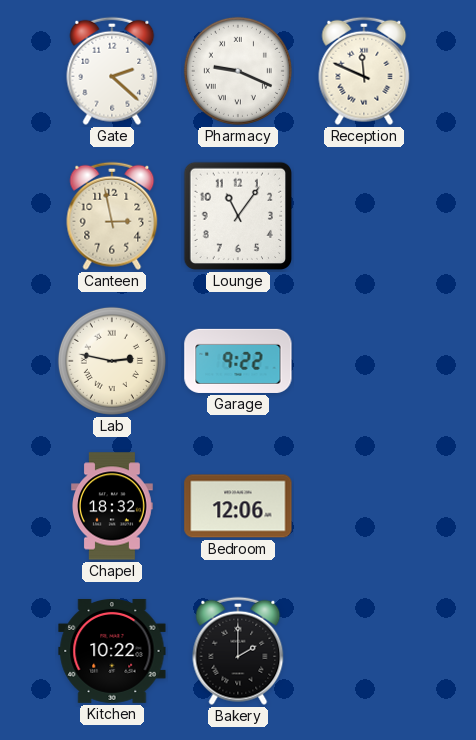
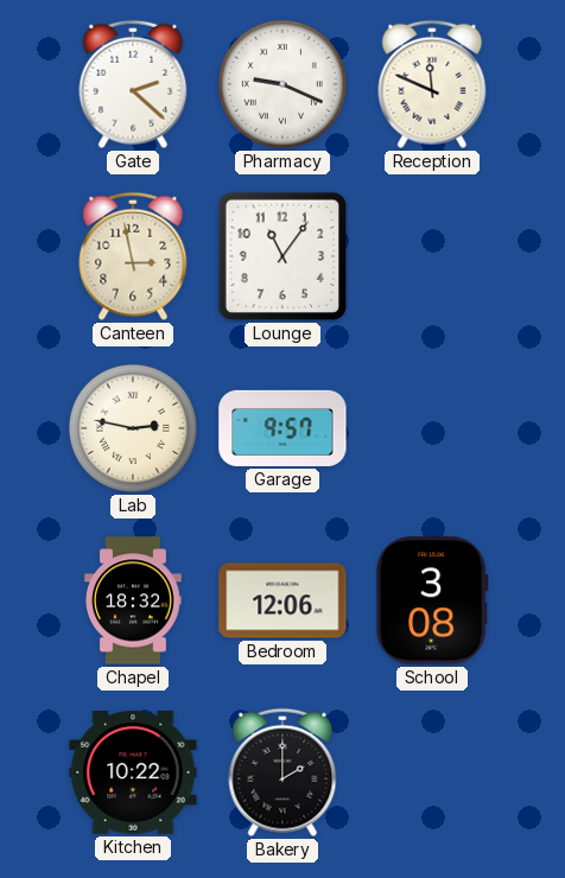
Garage: 9:22 -> 9:57
School: none -> 3:08
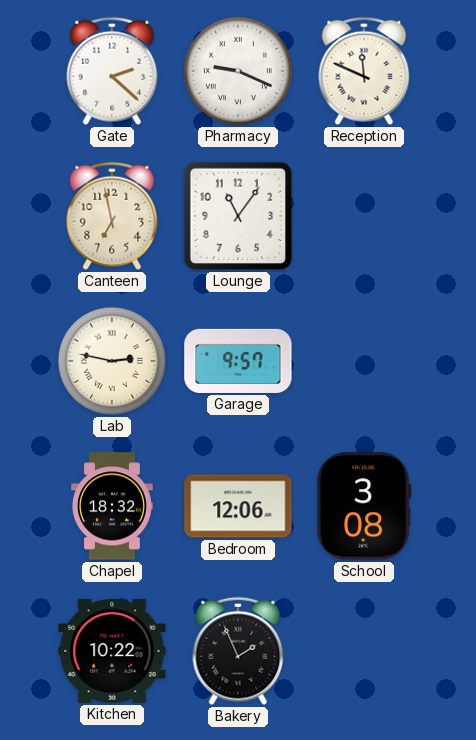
Canteen: 2:58 -> 6:58
Bakery: 2:00 -> 1:56
